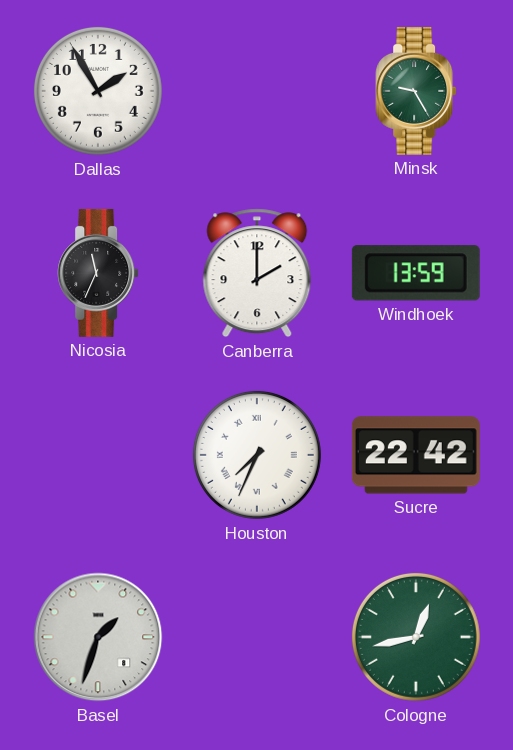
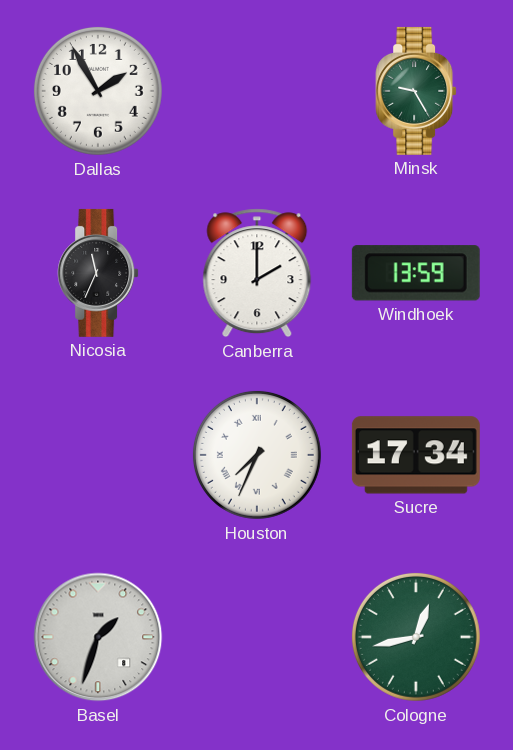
Sucre: 22:42 -> 17:34
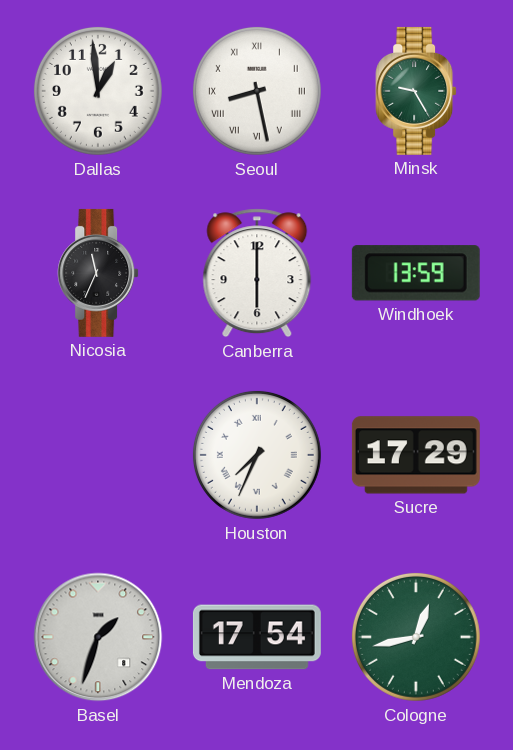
Dallas: 1:55 -> 12:59
Seoul: none -> 8:28
Canberra: 2:00 -> 6:00
Sucre: 17:34 -> 17:29
Mendoza: none -> 17:54
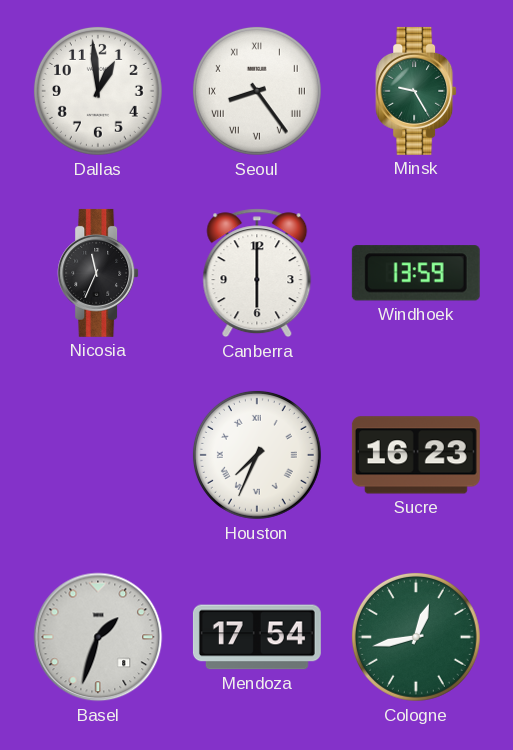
Seoul: 8:28 -> 8:24
Sucre: 17:29 -> 16:23
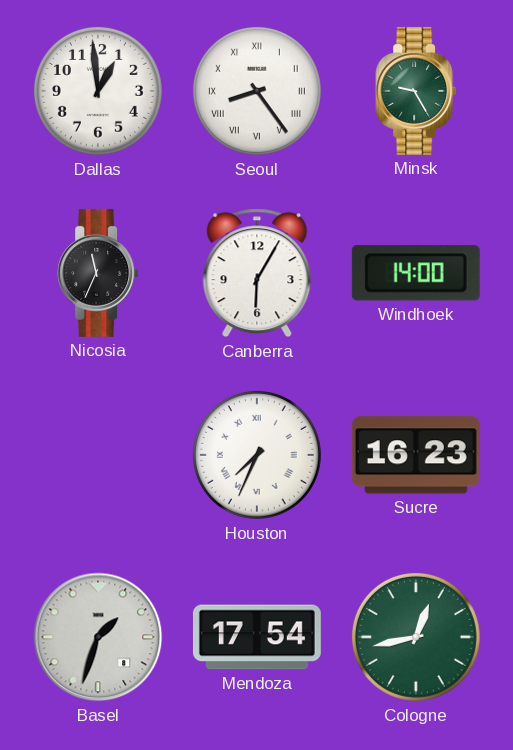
Canberra: 6:00 -> 6:05
Windhoek: 13:59 -> 14:00
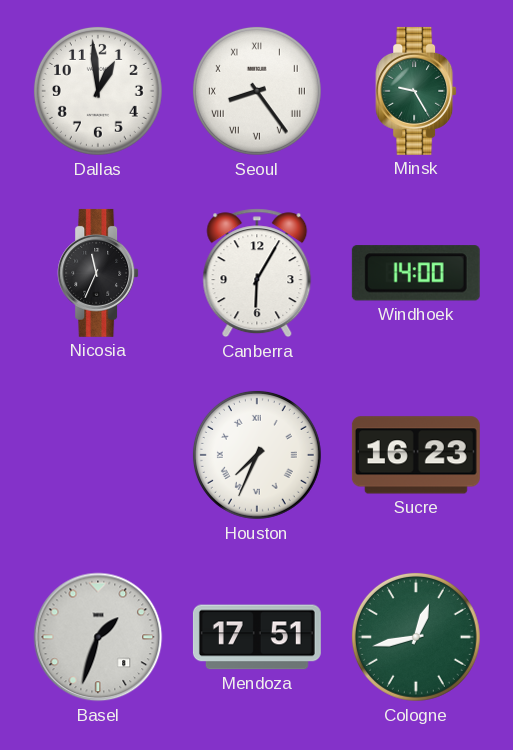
Mendoza: 17:54 -> 17:51
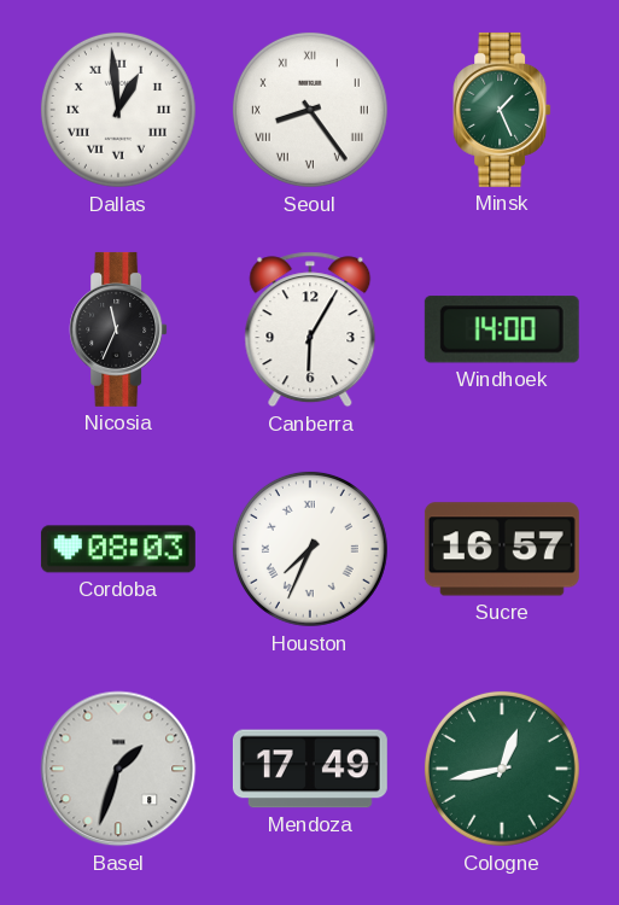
Dallas numerals: Arabic -> Roman
Minsk: 9:25 -> 1:26
Cordoba: none -> 08:03
Sucre: 16:23 -> 16:57
Mendoza: 17:51 -> 17:49
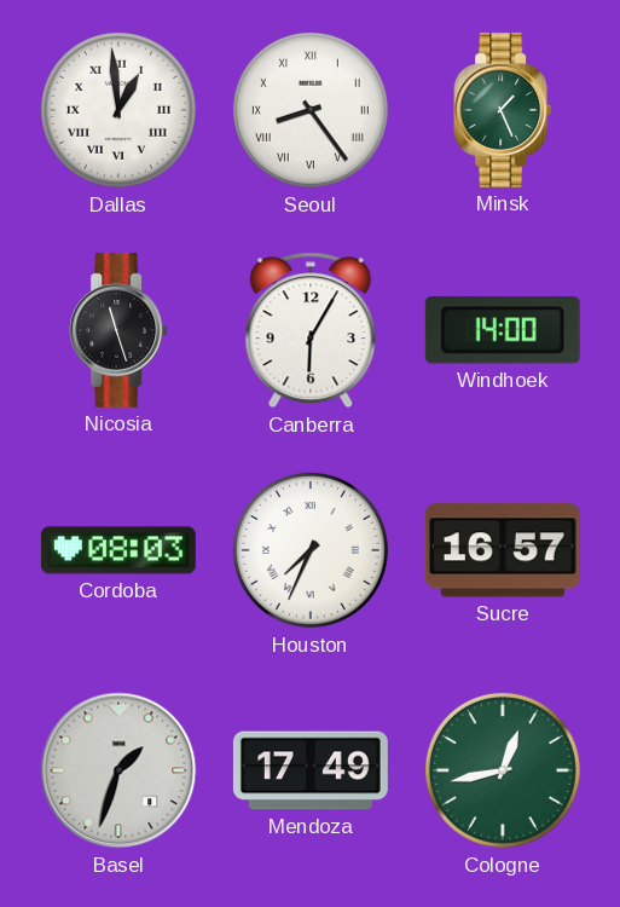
Nicosia: 11:34 -> 11:27
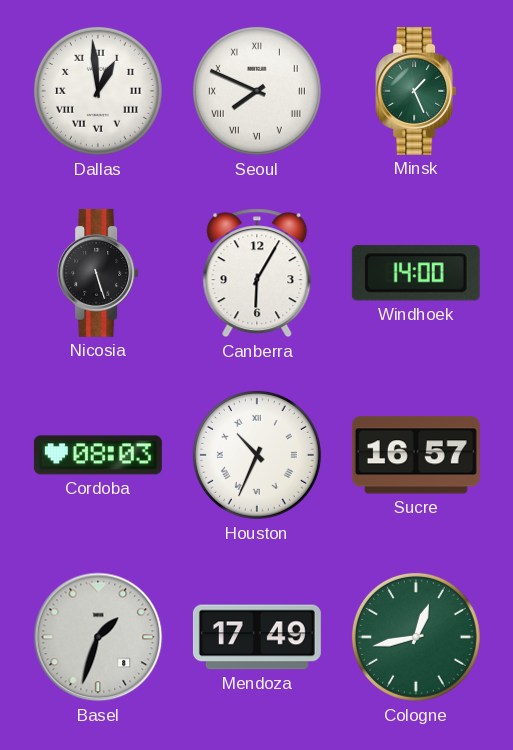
Seoul: 8:24 -> 7:49
Nicosia: 11:27 -> 5:27
Houston: 7:34 -> 10:34
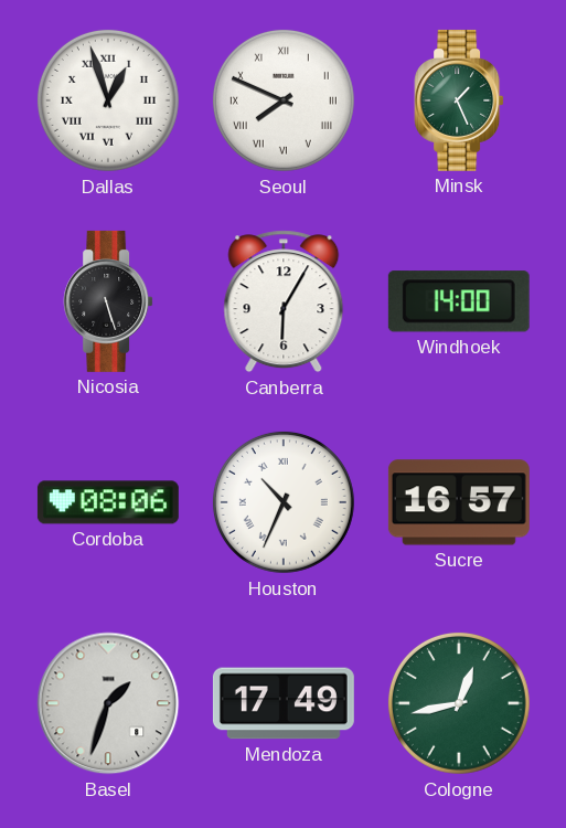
Dallas: 12:59 -> 12:57
Cordoba: 08:03 -> 08:06
